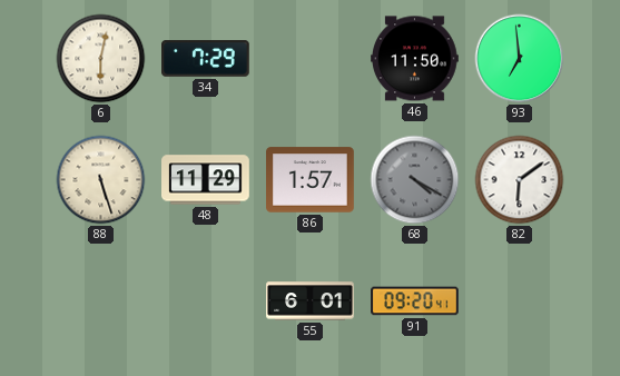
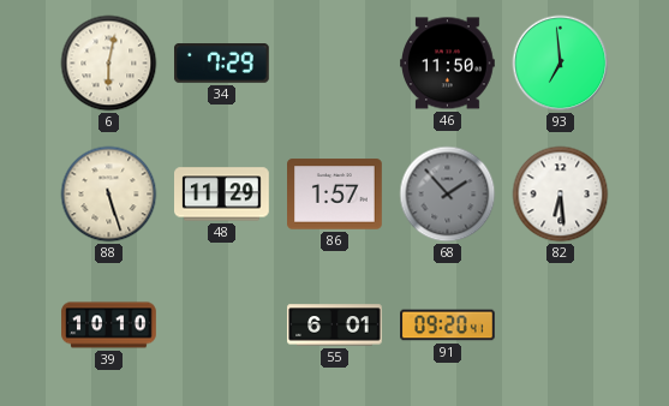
68: 4:20 -> 1:53
82: 6:09 -> 6:29
39: none -> 10:10
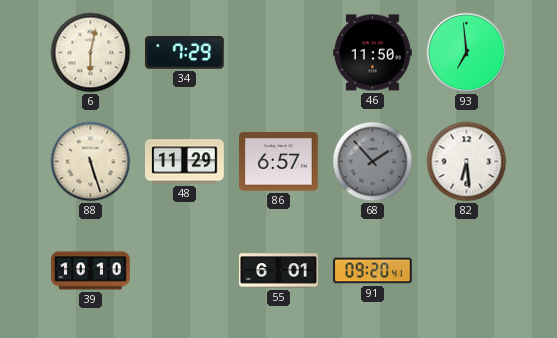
86: 1:57 -> 6:57
